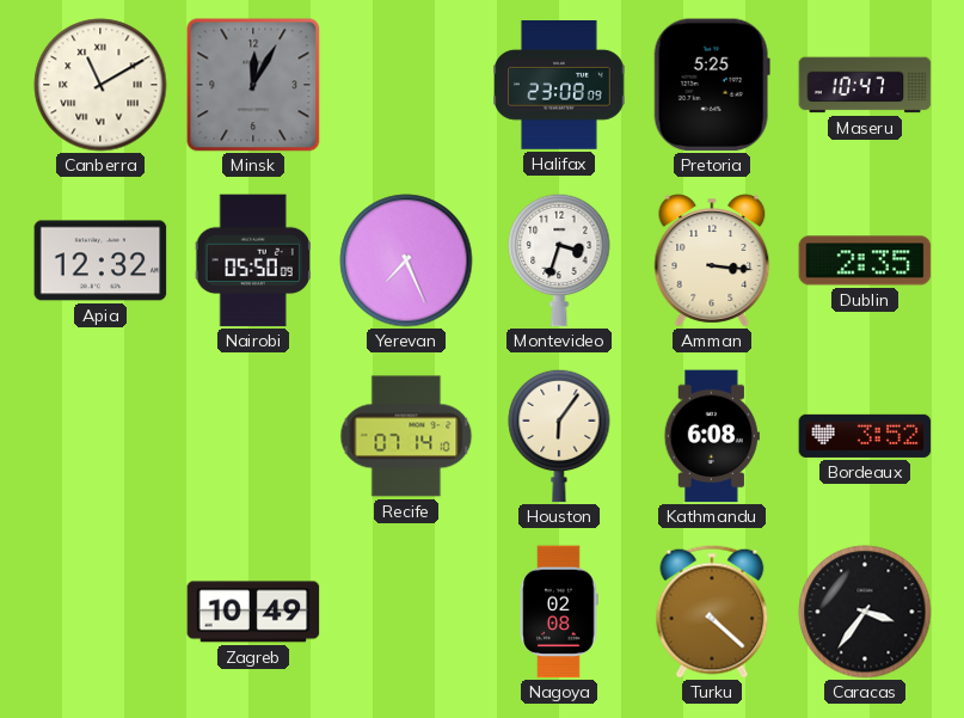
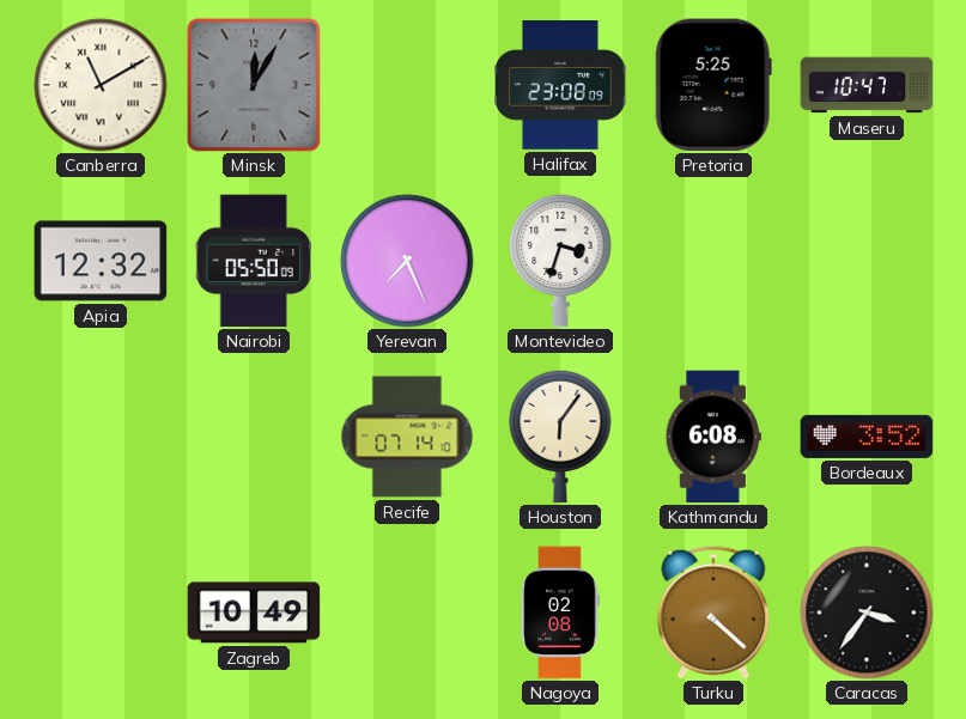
Amman: 3:16 -> none
Dublin: 2:35 -> none
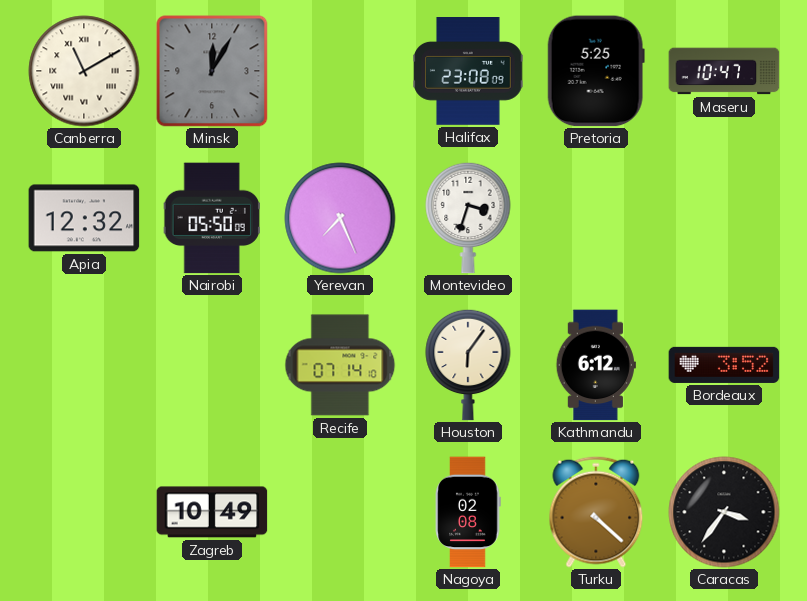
Kathmandu: 6:08 -> 6:12
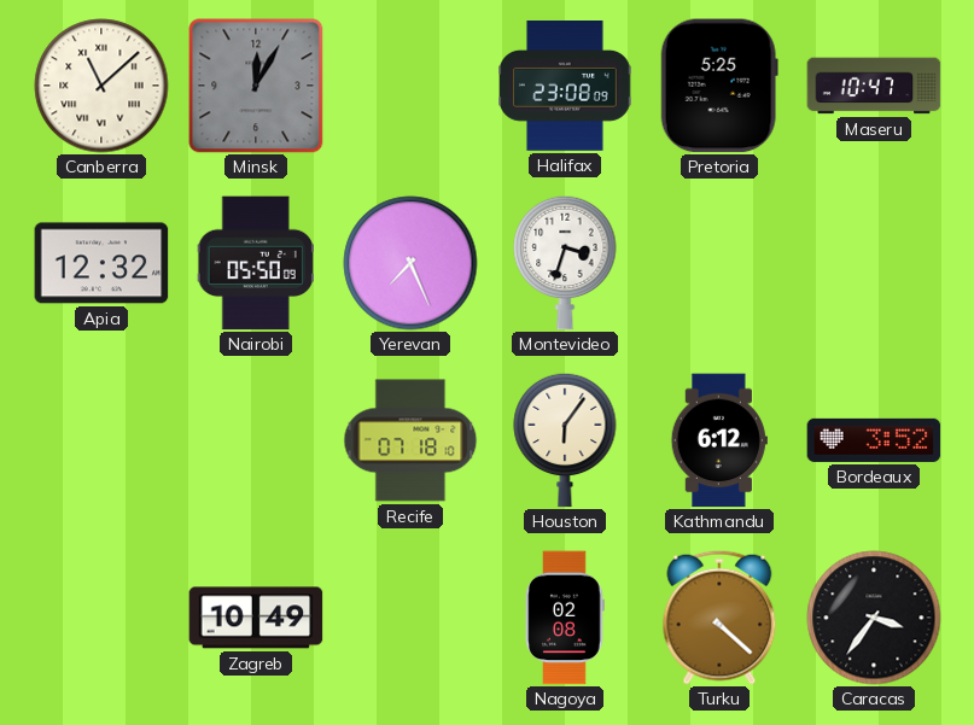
Canberra: 11:10 -> 11:08
Recife: 07:14 -> 07:18
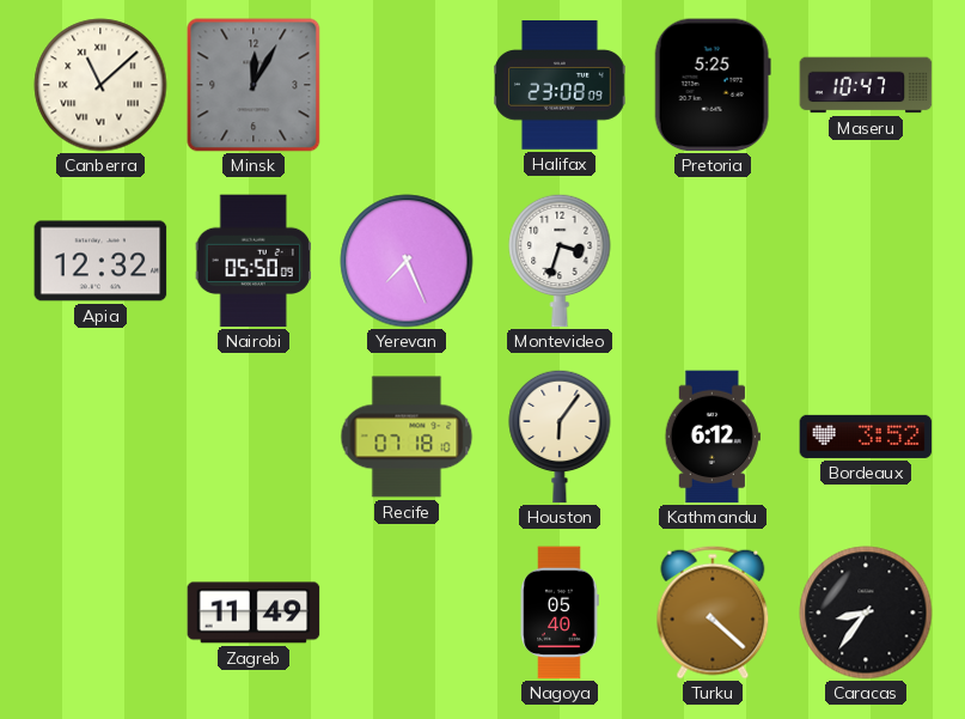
Zagreb: 10:49 -> 11:49
Nagoya: 02:08 -> 05:40
Caracas: 3:36 -> 8:36
